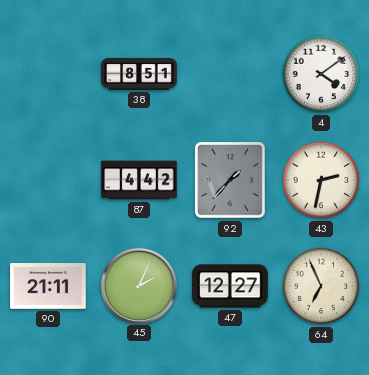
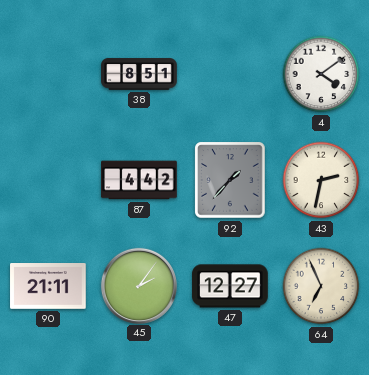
45: 2:04 -> 2:06
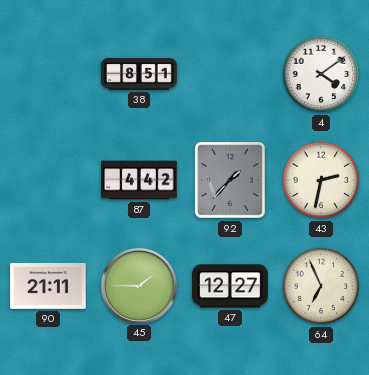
45: 2:06 -> 1:45
